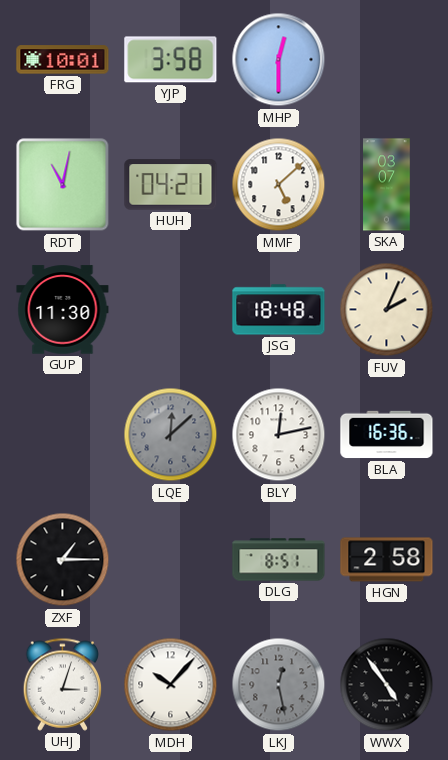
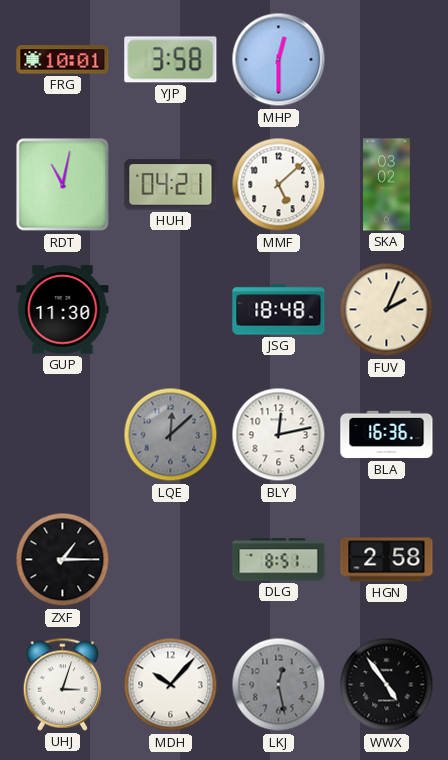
SKA: 03:07 -> 03:02
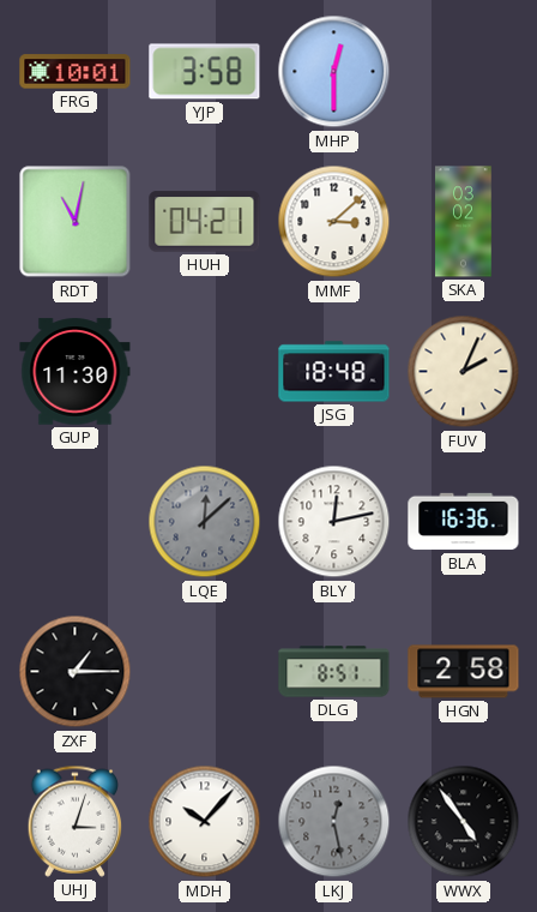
MMF: 5:08 -> 3:08
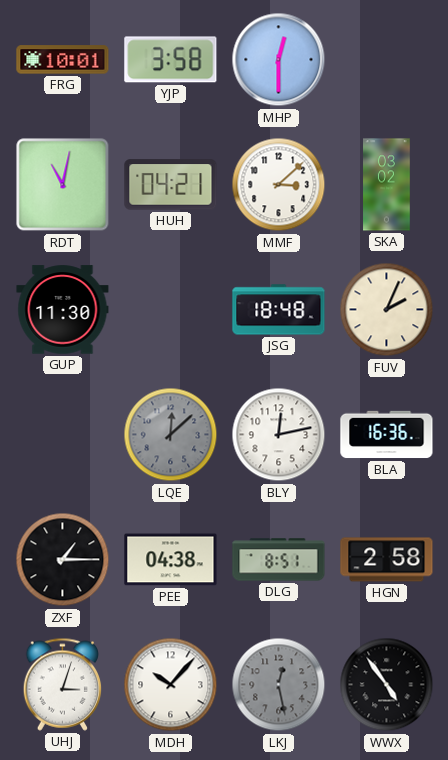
PEE: none -> 04:38
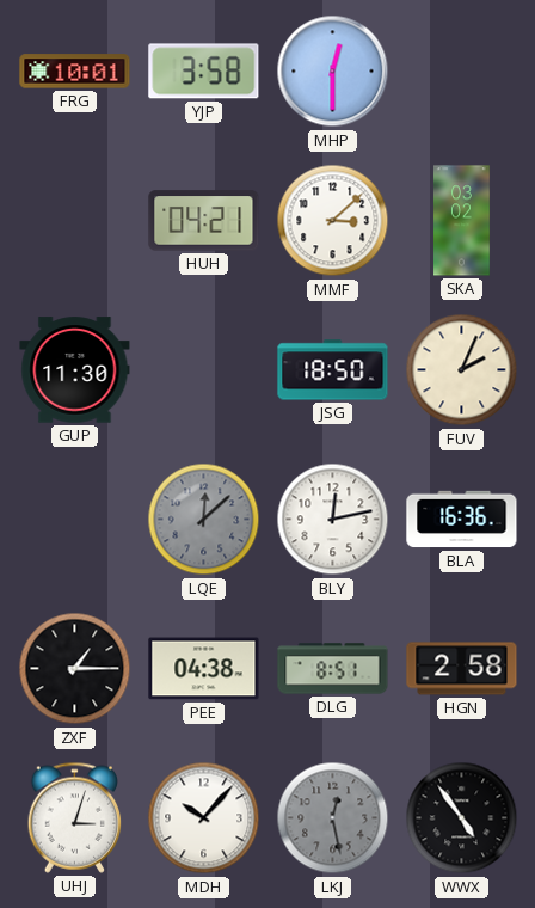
RDT: 11:02 -> none
JSG: 18:48 -> 18:50
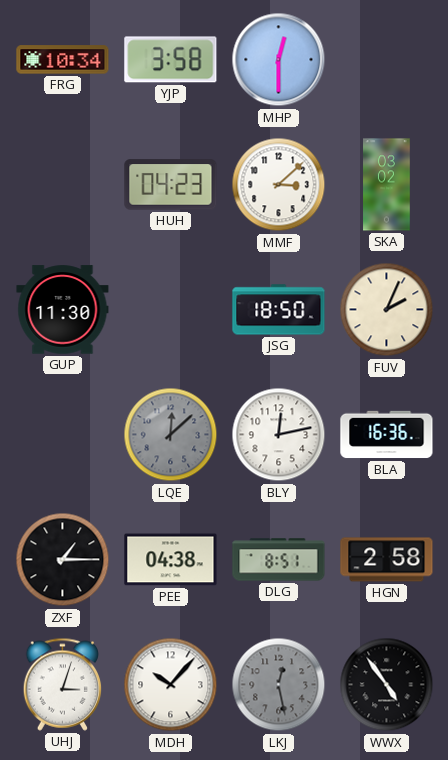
FRG: 10:01 -> 10:34
HUH: 04:21 -> 04:23
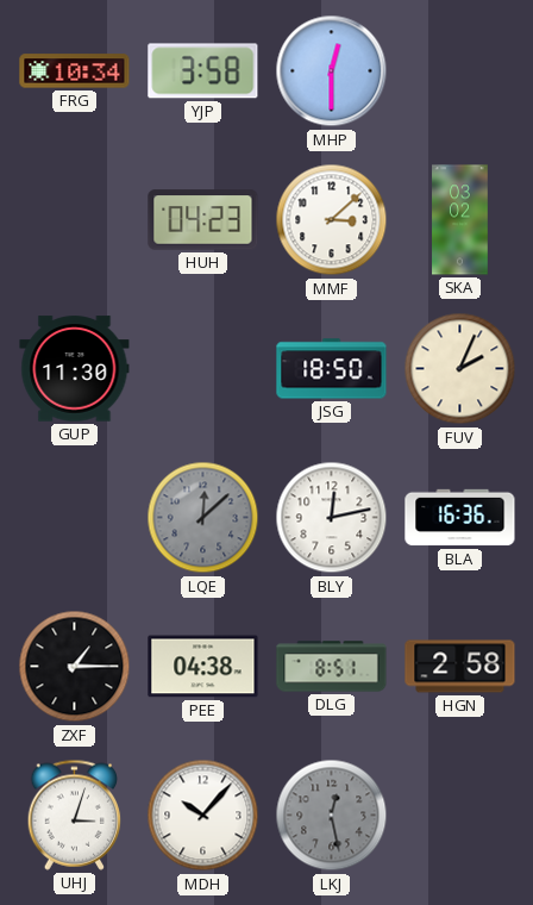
WWX: 4:54 -> none
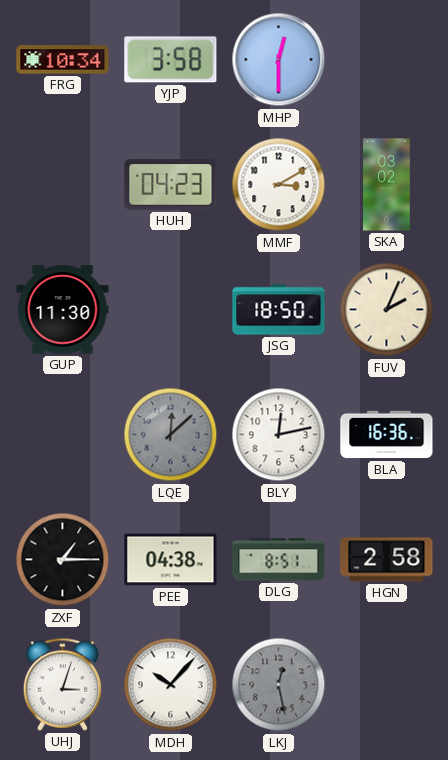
MMF: 3:08 -> 3:10
